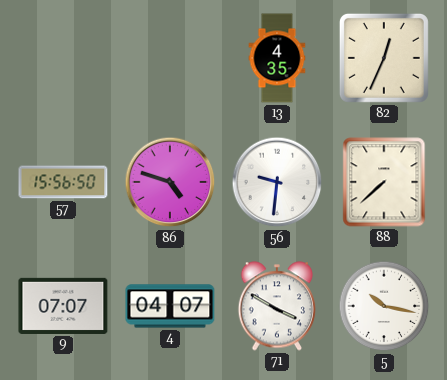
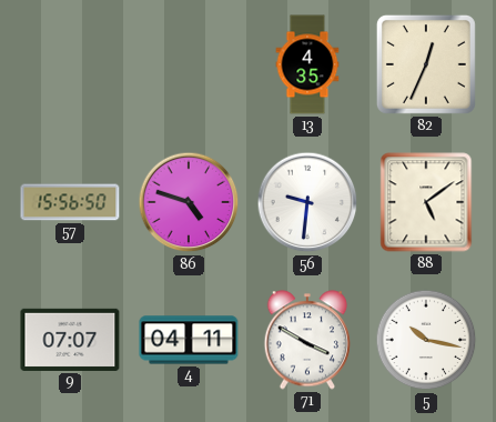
88: 7:38 -> 5:09
4: 04:07 -> 04:11
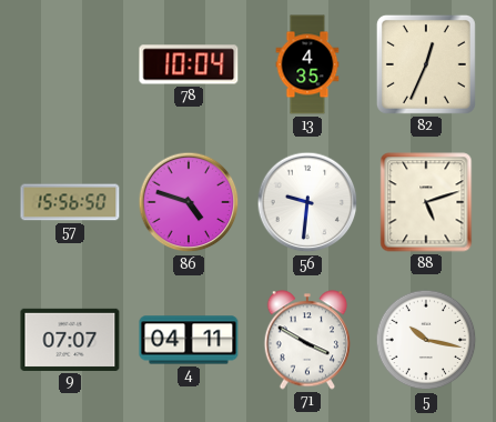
78: none -> 10:04
88: 5:09 -> 5:12
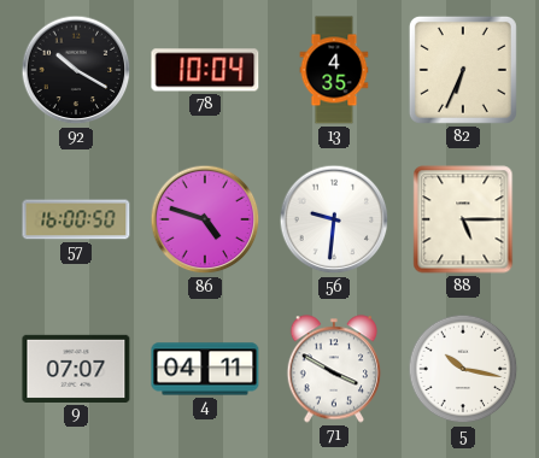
92: none -> 10:20
82: 12:34 -> 6:34
57: 15:56 -> 16:00
88: 5:12 -> 5:15
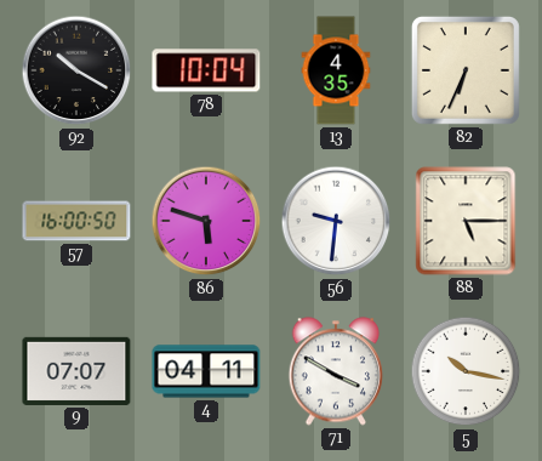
86: 4:48 -> 5:48
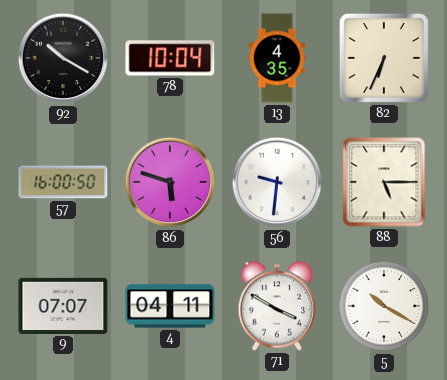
5: 10:17 -> 10:20
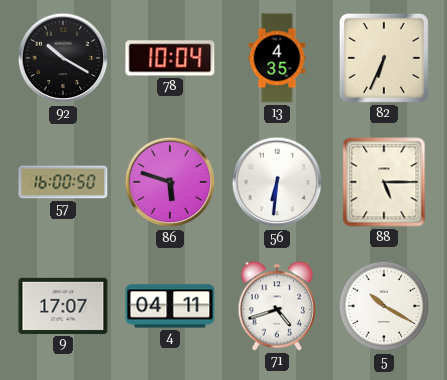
56: 9:31 -> 6:31
9: 07:07 -> 17:07
71: 3:50 -> 4:42
